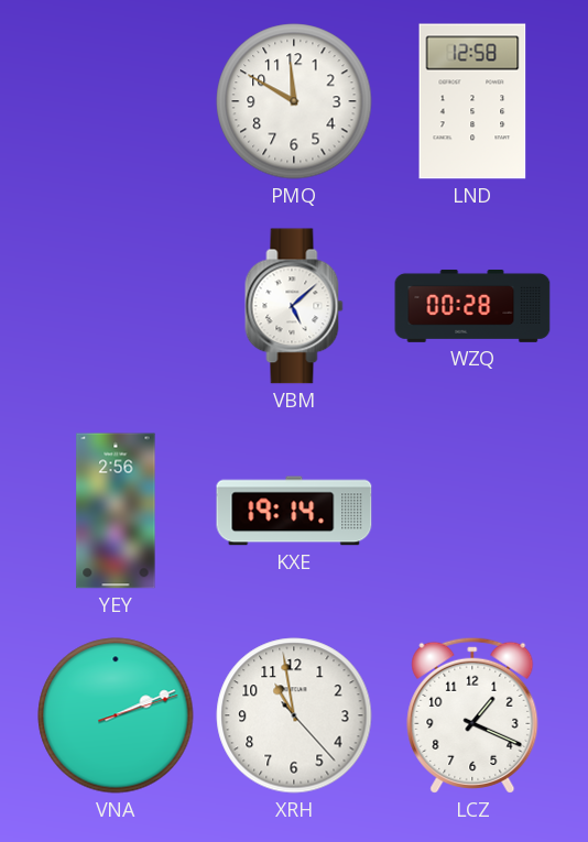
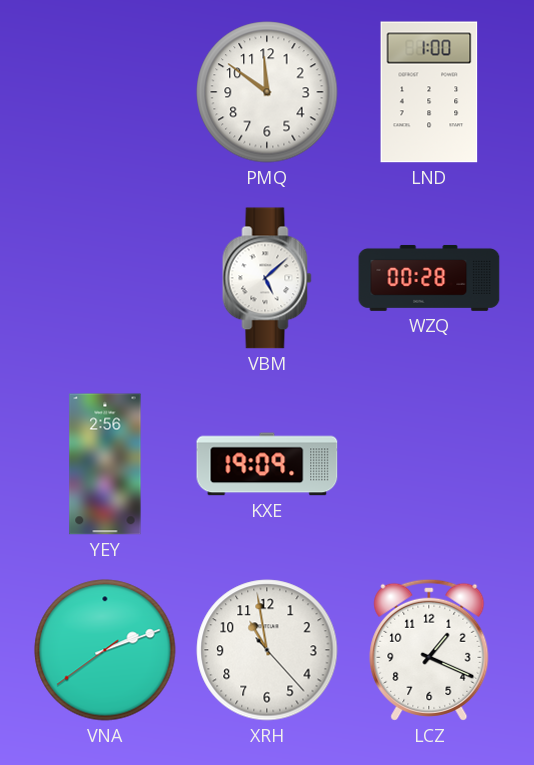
PMQ: 11:50 -> 11:51
LND: 12:58 -> 1:00
KXE: 19:14 -> 19:09
VNA: 2:11:12 -> 2:11:39
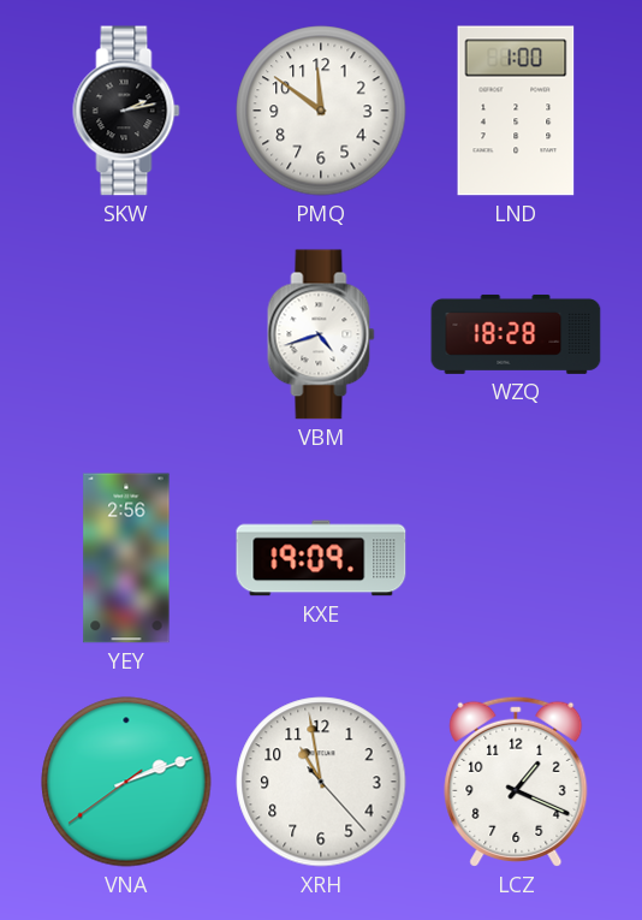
SKW: none -> 2:13
VBM: 5:08 -> 4:42
WZQ: 00:28 -> 18:28
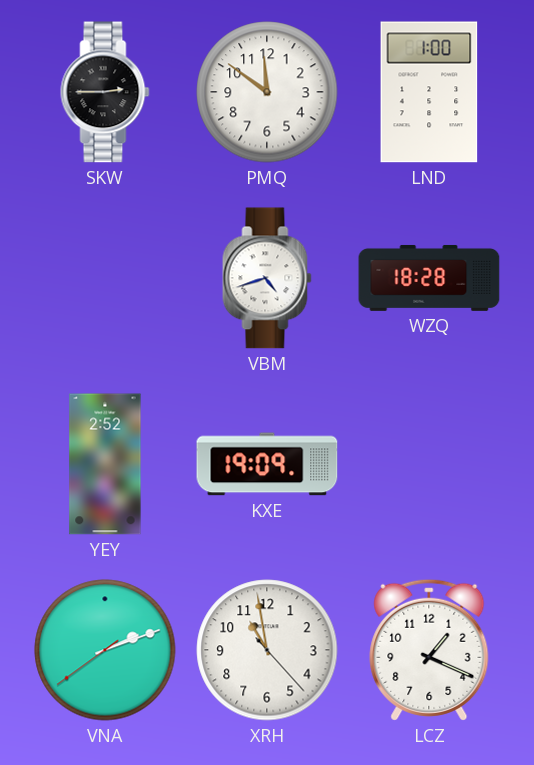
SKW: 2:13 -> 2:45
YEY: 2:56 -> 2:52
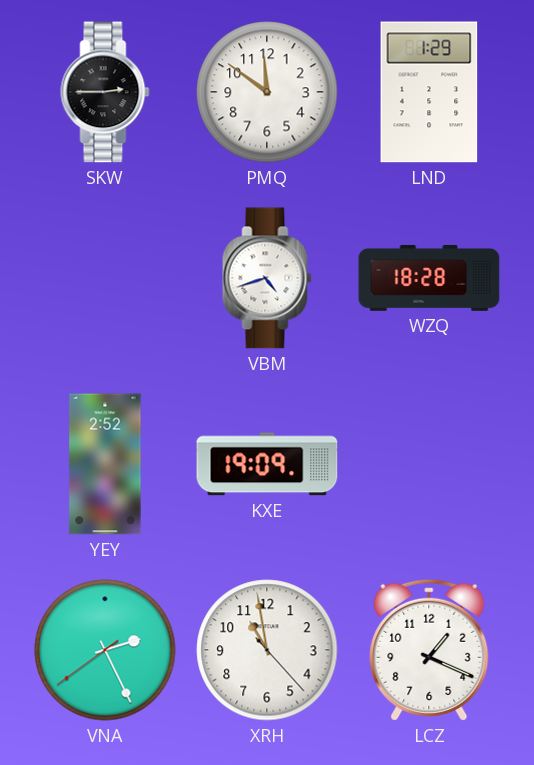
LND: 1:00 -> 1:29
VNA: 2:11 -> 2:25
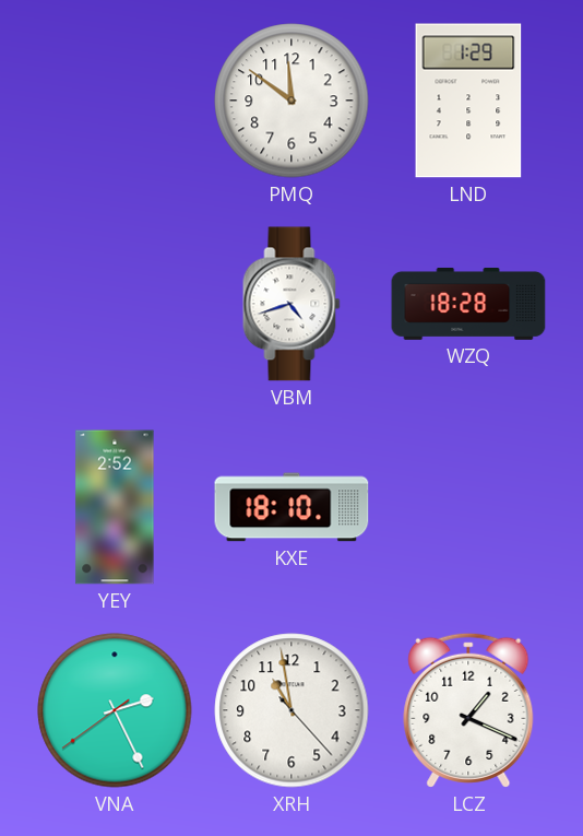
SKW: 2:45 -> none
KXE: 19:09 -> 18:10
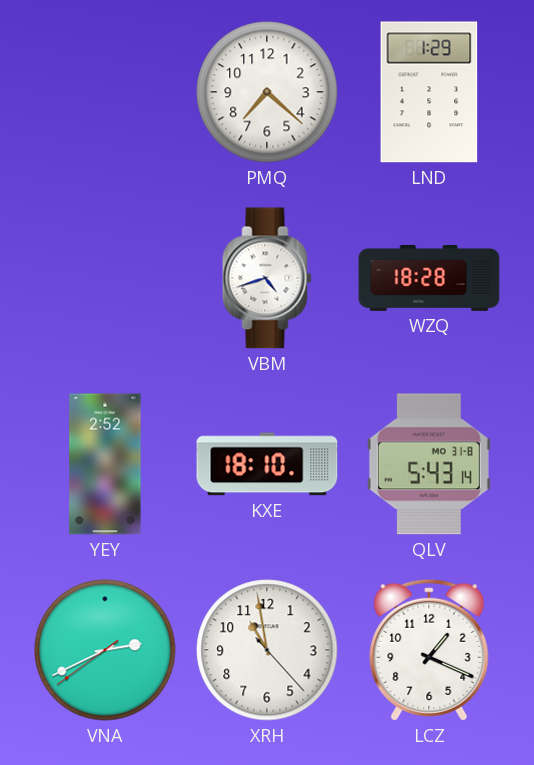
PMQ: 11:51 -> 7:22
QLV: none -> 5:43
VNA: 2:25 -> 2:40
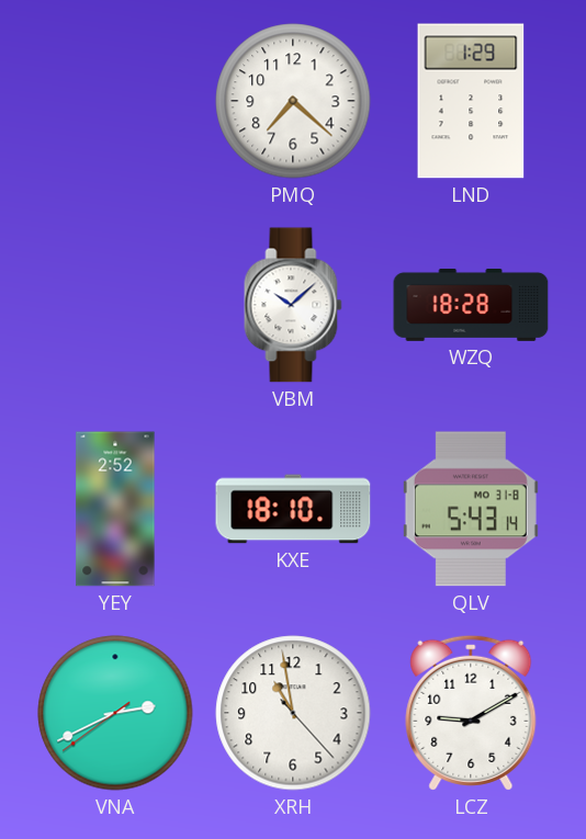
VBM: 4:42 -> 10:08
LCZ: 1:19 -> 9:10
